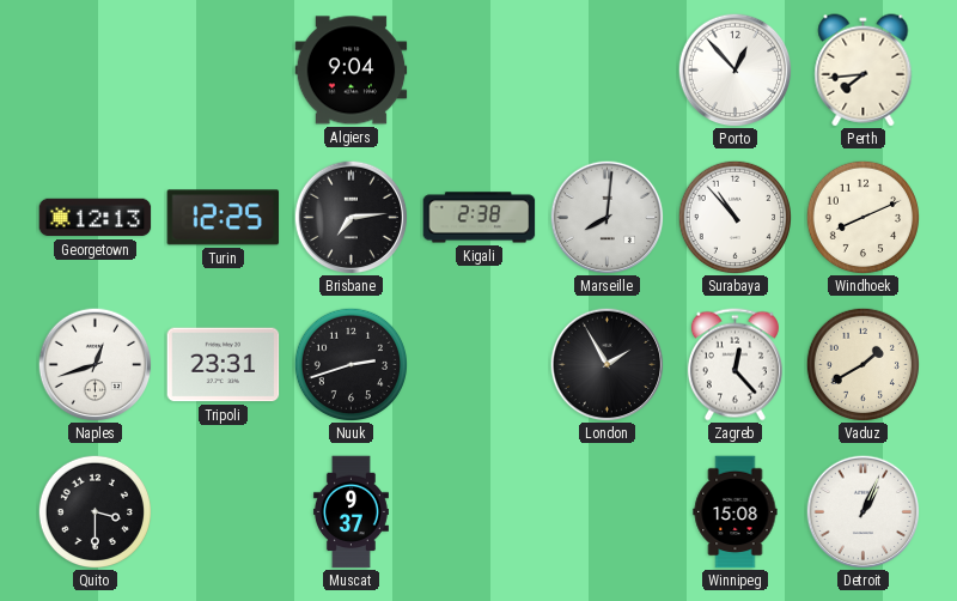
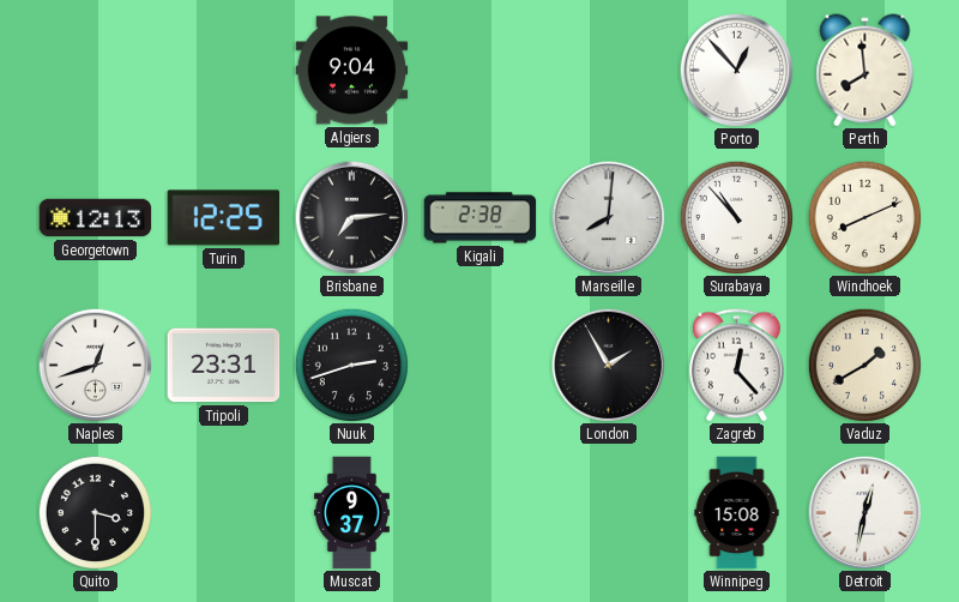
Perth: 7:44 -> 7:59
Detroit: 1:04 -> 12:32
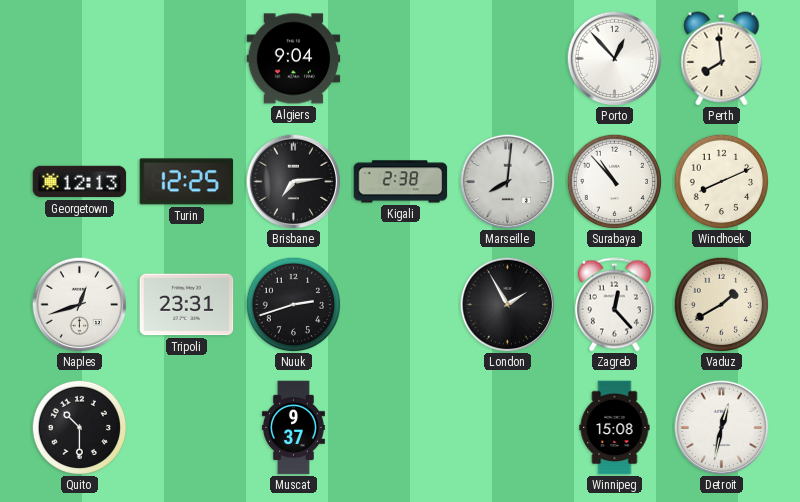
Quito: 3:30 -> 10:30
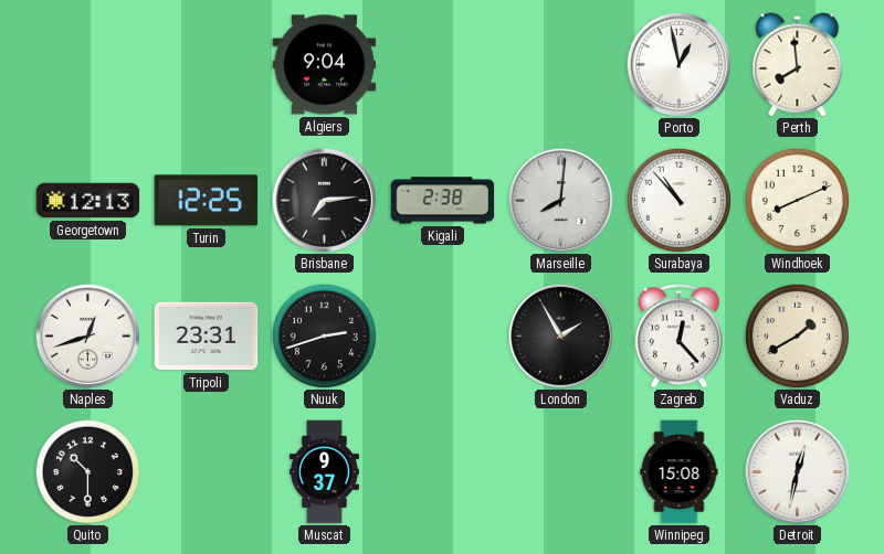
Porto: 12:53 -> 12:58
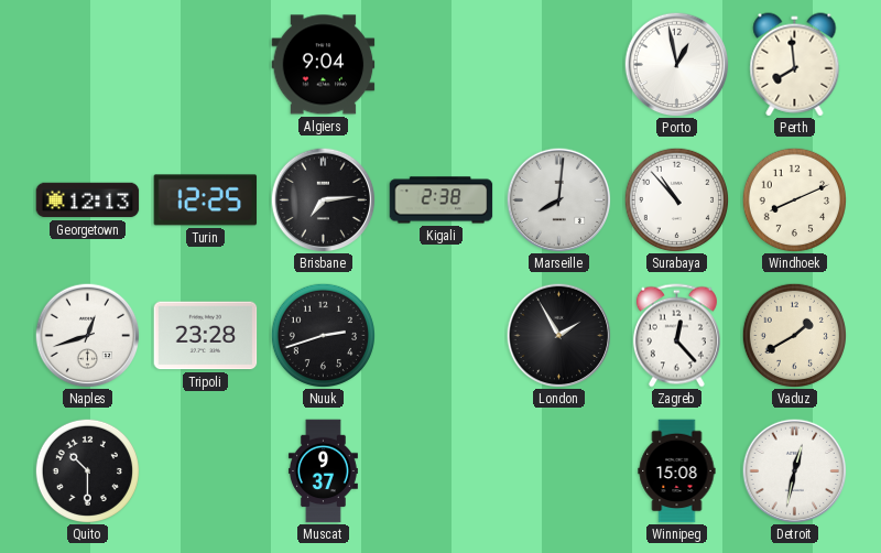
Tripoli: 23:31 -> 23:28
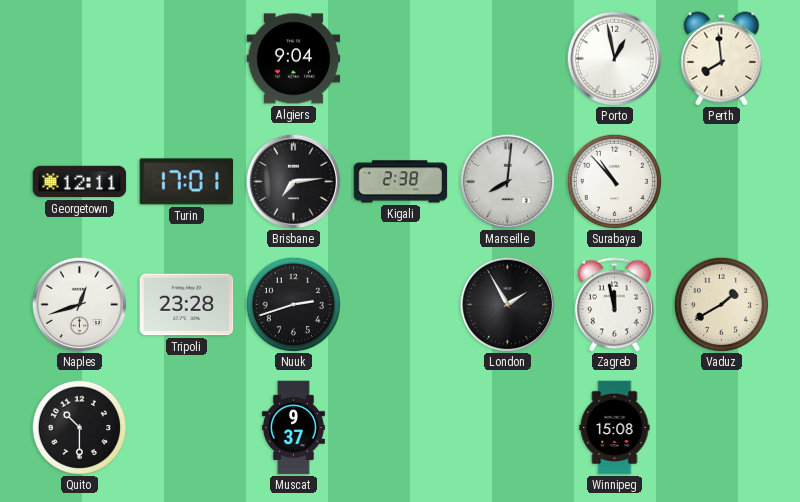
Georgetown: 12:13 -> 12:11
Turin: 12:25 -> 17:01
Windhoek: 8:11 -> none
Zagreb: 12:23 -> 11:58
Detroit: 12:32 -> none
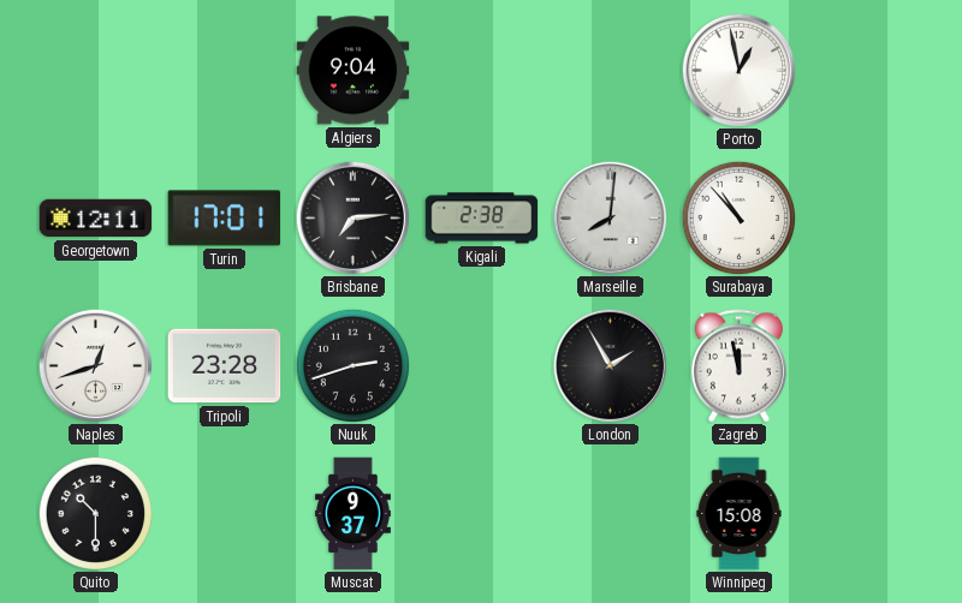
Perth: 7:59 -> none
Vaduz: 1:40 -> none
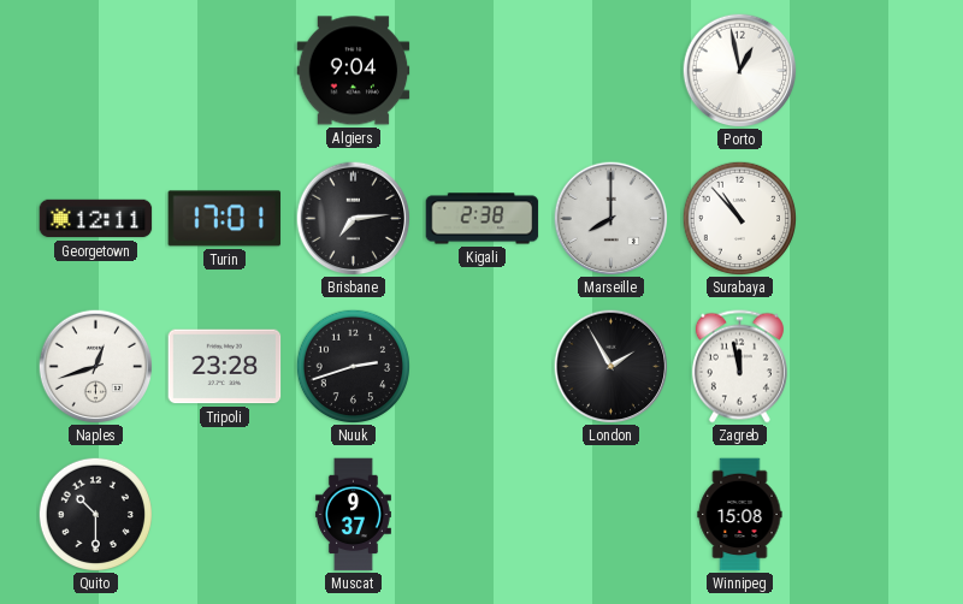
Marseille: 8:01 -> 8:00
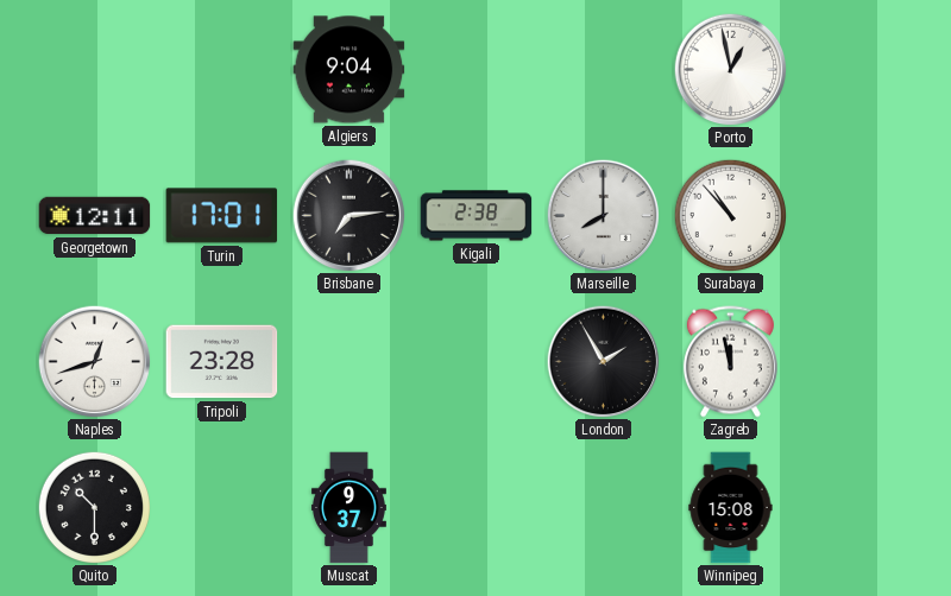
Nuuk: 2:42 -> none
